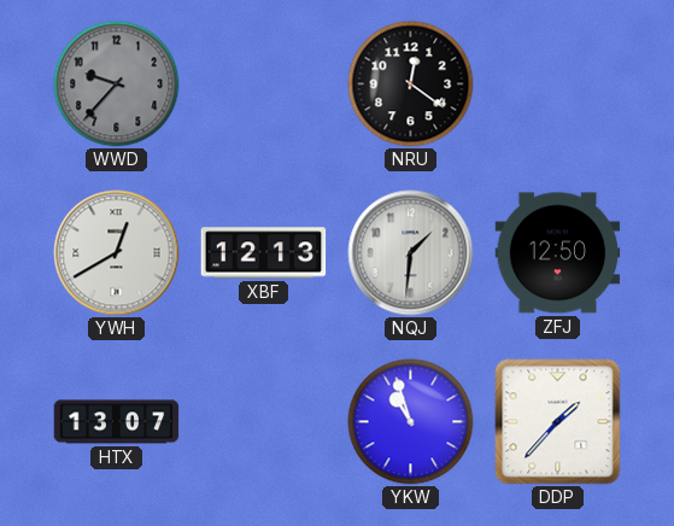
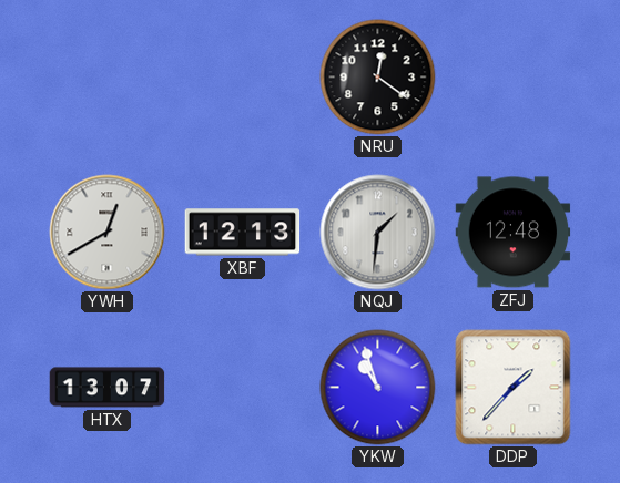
WWD: 9:37 -> none
ZFJ: 12:50 -> 12:48
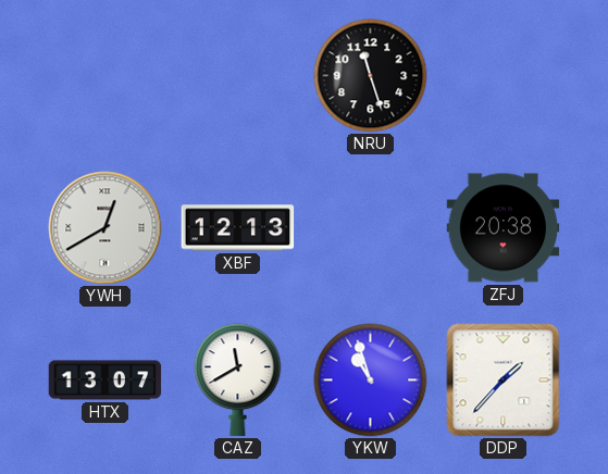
NRU: 12:21 -> 11:27
NQJ: 1:31 -> none
ZFJ: 12:48 -> 20:38
CAZ: none -> 11:40
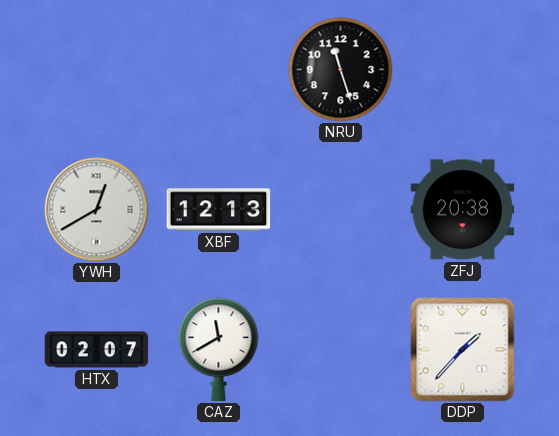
HTX: 13:07 -> 02:07
YKW: 10:57 -> none
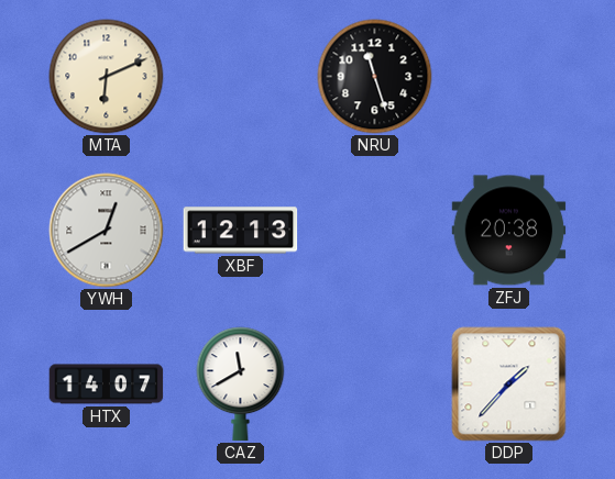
MTA: none -> 6:11
HTX: 02:07 -> 14:07
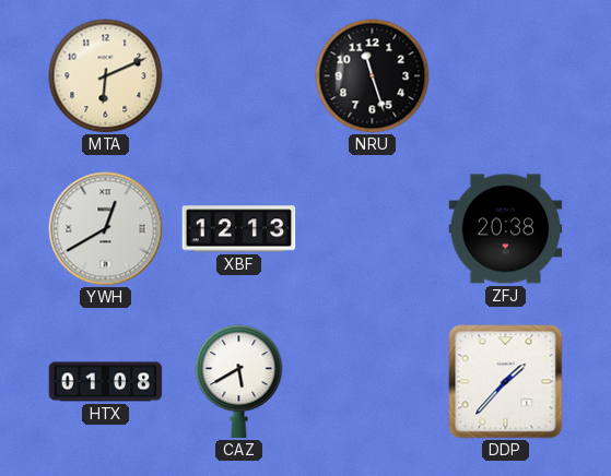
HTX: 14:07 -> 01:08
CAZ: 11:40 -> 5:40
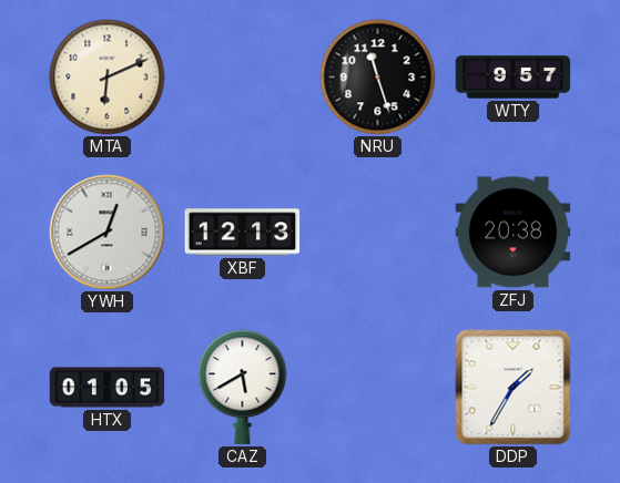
WTY: none -> 9:57
HTX: 01:08 -> 01:05
DDP: 1:37 -> 1:35
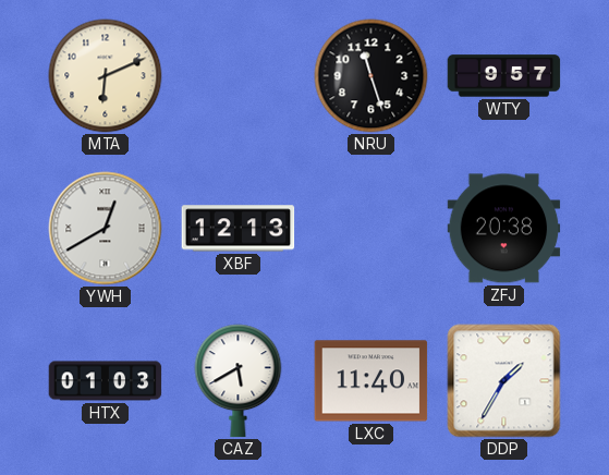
HTX: 01:05 -> 01:03
LXC: none -> 11:40
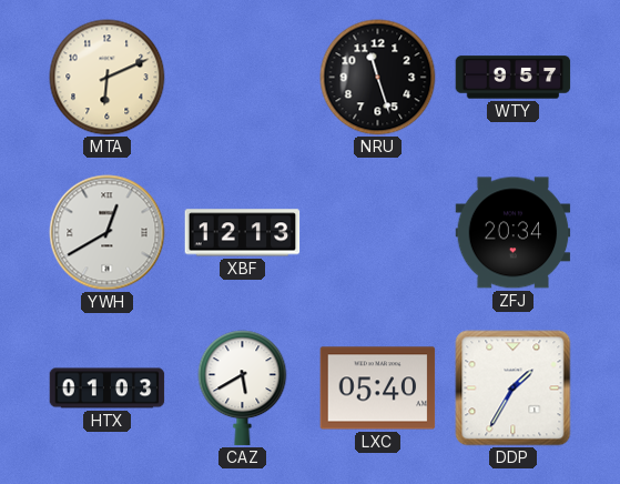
ZFJ: 20:38 -> 20:34
LXC: 11:40 -> 05:40
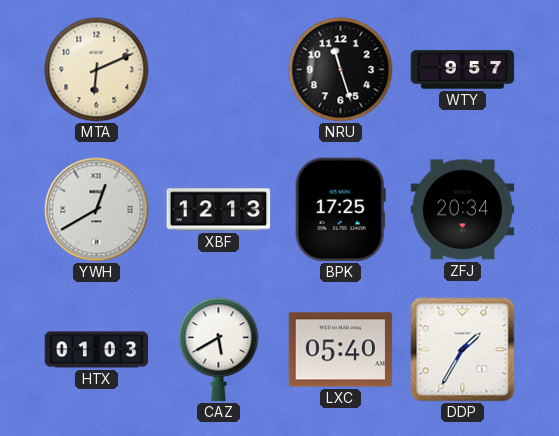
BPK: none -> 17:25
